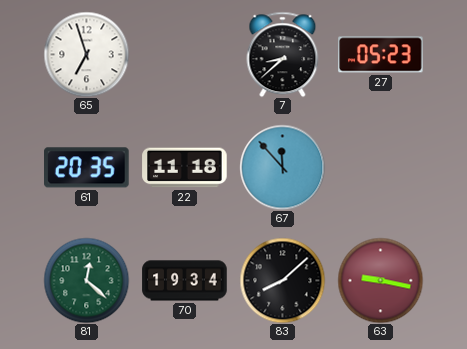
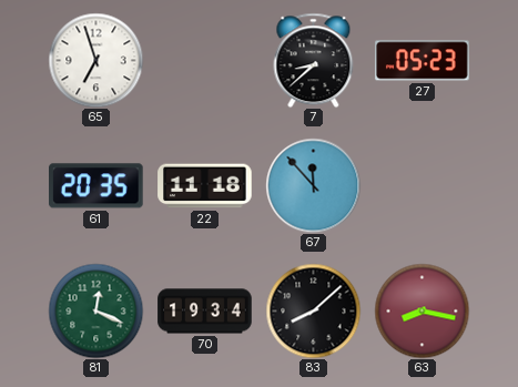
81: 12:22 -> 12:19
63: 9:17 -> 8:17
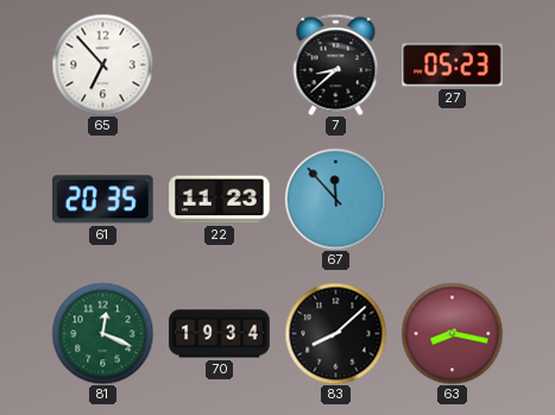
65: 6:57 -> 6:53
22: 11:18 -> 11:23
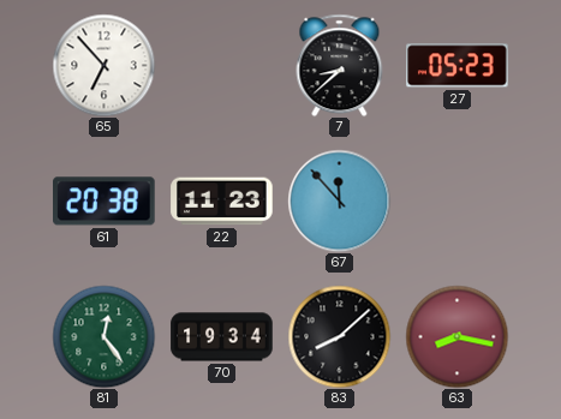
61: 20:35 -> 20:38
81: 12:19 -> 12:24
